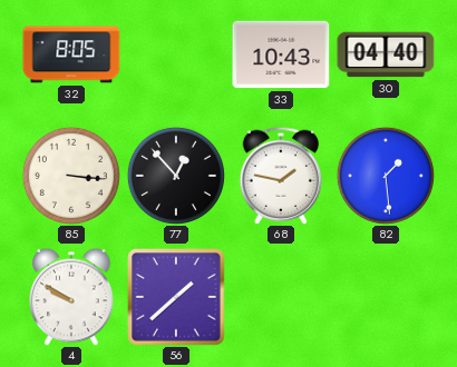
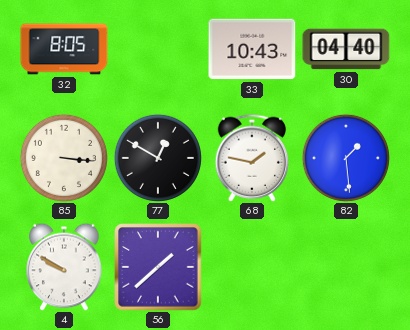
77: 12:53 -> 12:50
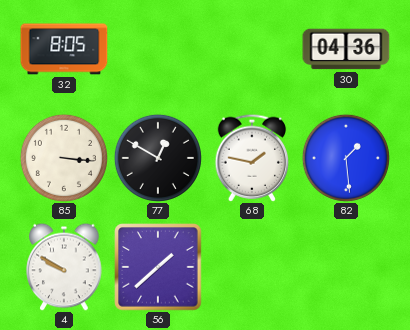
33: 10:43 -> none
30: 04:40 -> 04:36
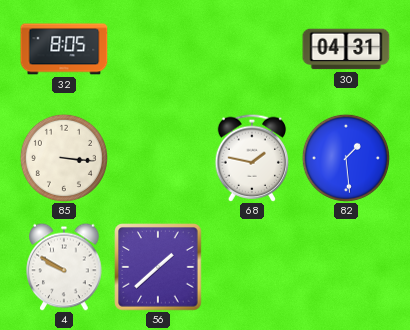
30: 04:36 -> 04:31
77: 12:50 -> none
